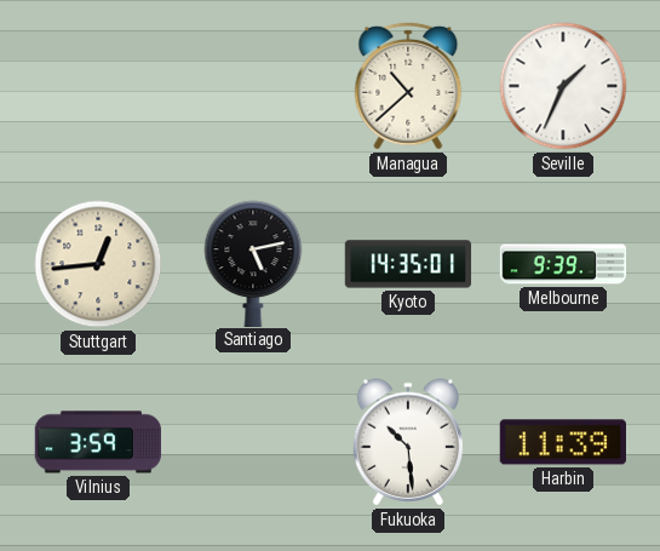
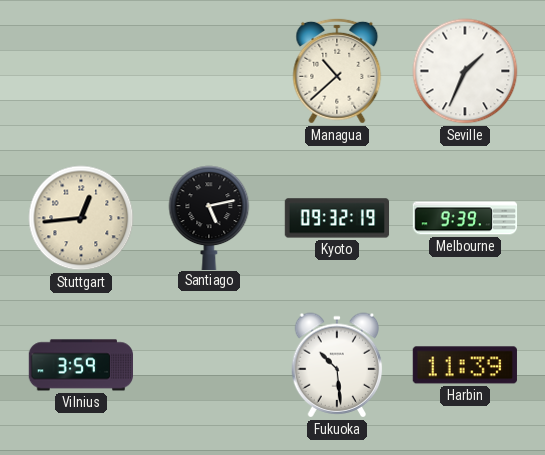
Kyoto: 14:35 -> 09:32
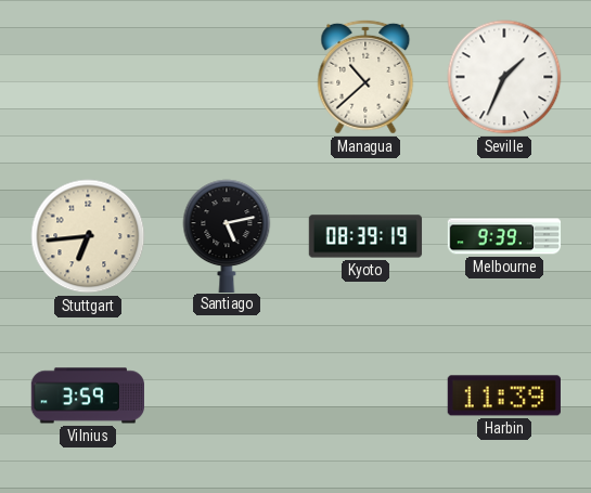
Stuttgart: 12:44 -> 6:44
Kyoto: 09:32 -> 08:39
Fukuoka: 10:29 -> none
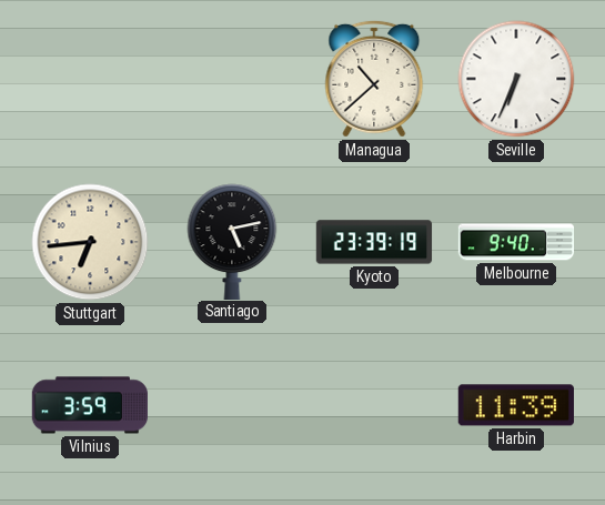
Seville: 1:34 -> 6:34
Kyoto: 08:39 -> 23:39
Melbourne: 9:39 -> 9:40
